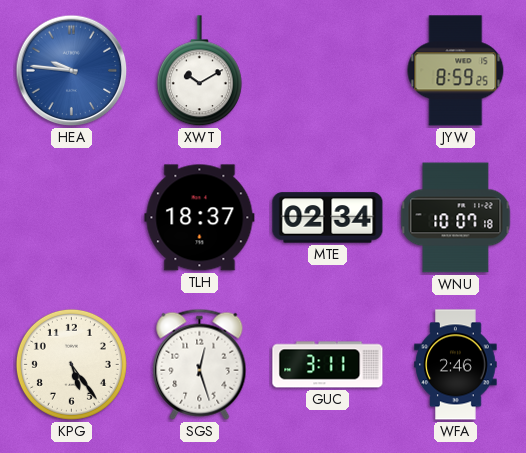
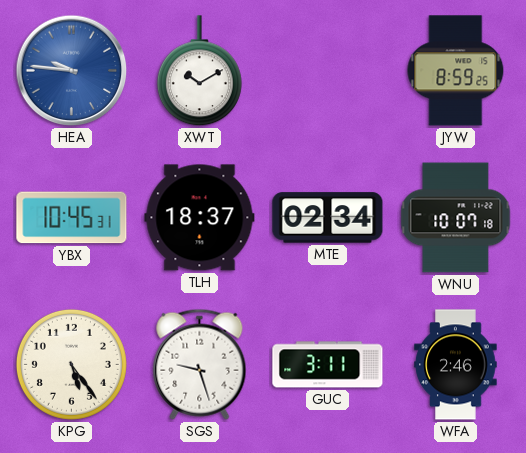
YBX: none -> 10:45
SGS: 12:27 -> 9:27
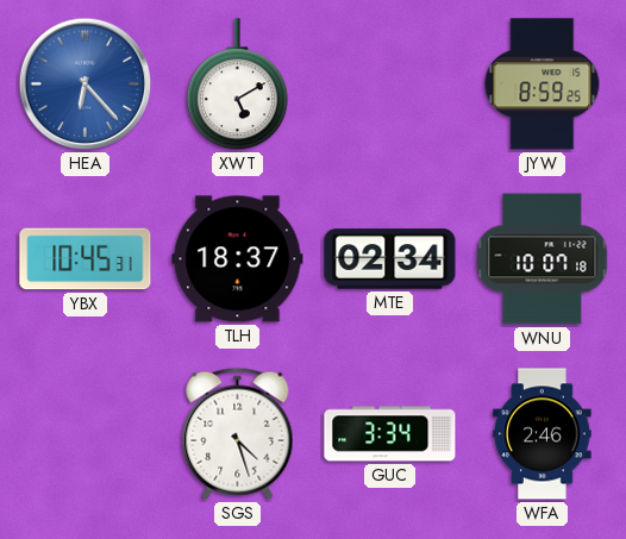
HEA: 9:46 -> 6:23
XWT: 10:10 -> 5:10
KPG: 5:24 -> none
SGS: 9:27 -> 4:27
GUC: 3:11 -> 3:34
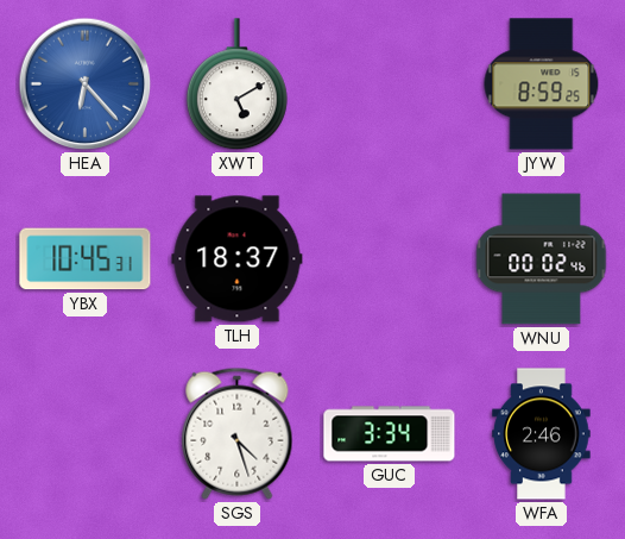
MTE: 02:34 -> none
WNU: 10:07 -> 00:02
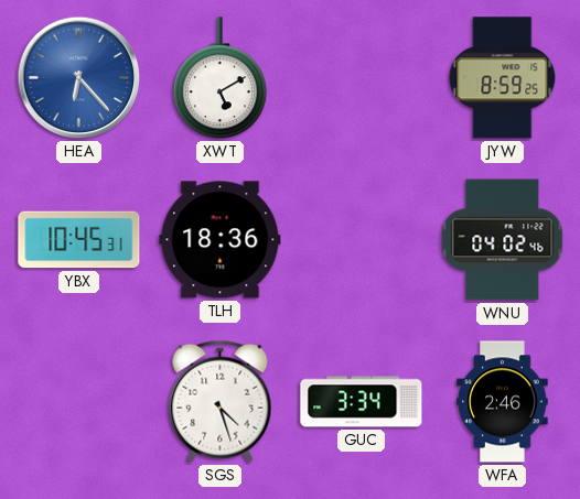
TLH: 18:37 -> 18:36
WNU: 00:02 -> 04:02
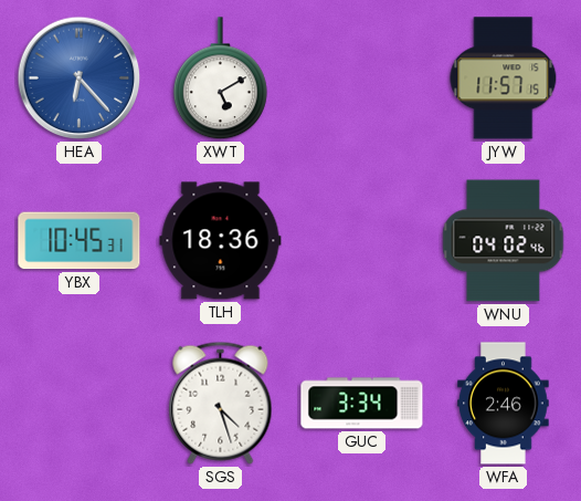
JYW: 8:59 -> 11:57
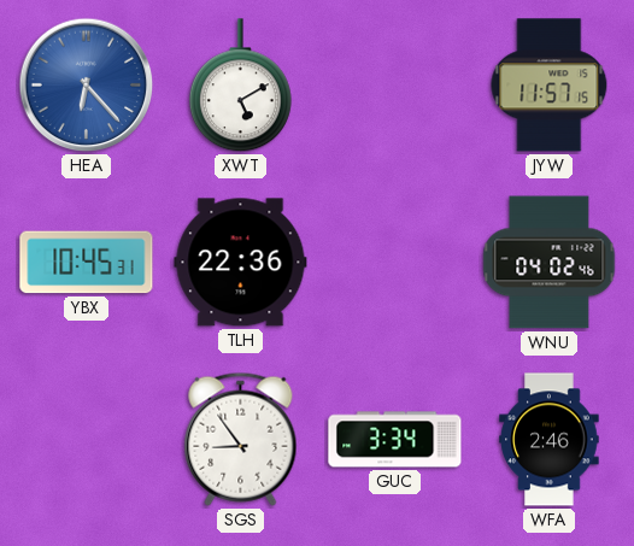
TLH: 18:36 -> 22:36
SGS: 4:27 -> 8:54
